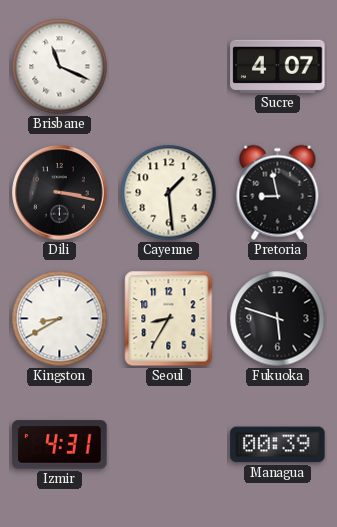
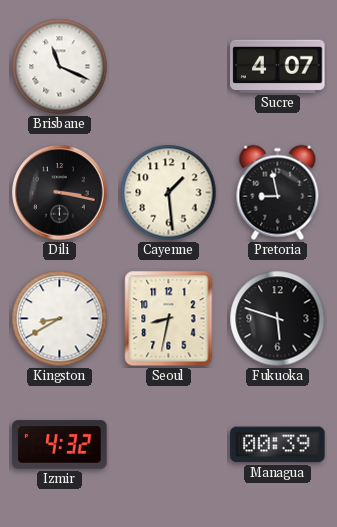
Seoul: 8:35 -> 8:32
Izmir: 4:31 -> 4:32
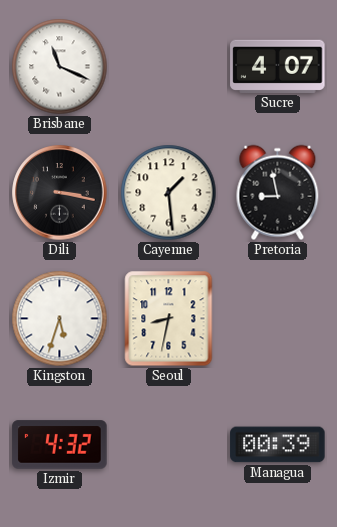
Kingston: 8:40 -> 5:33
Fukuoka: 5:48 -> none
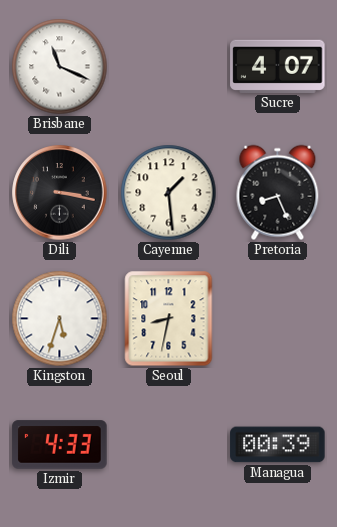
Pretoria: 8:58 -> 8:26
Izmir: 4:32 -> 4:33
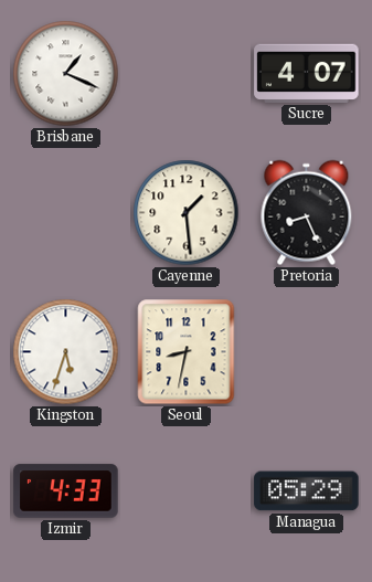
Brisbane: 11:19 -> 1:19
Dili: 3:17 -> none
Managua: 00:39 -> 05:29
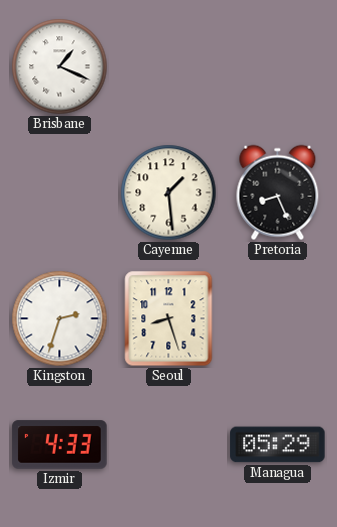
Sucre: 4:07 -> none
Kingston: 5:33 -> 2:33
Seoul: 8:32 -> 8:27
